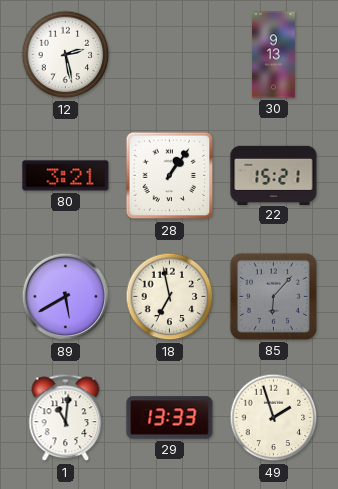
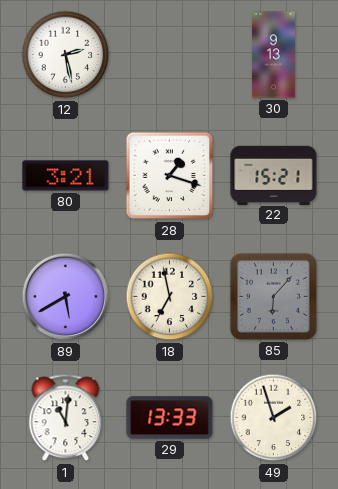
28: 1:06 -> 1:18
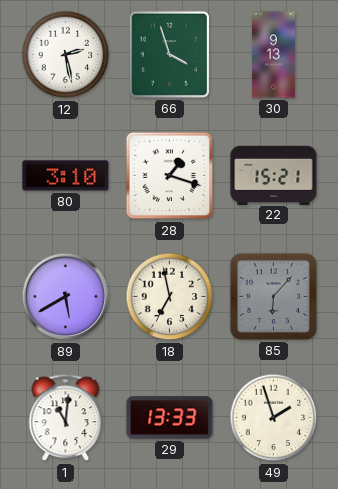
66: none -> 3:57
80: 3:21 -> 3:10
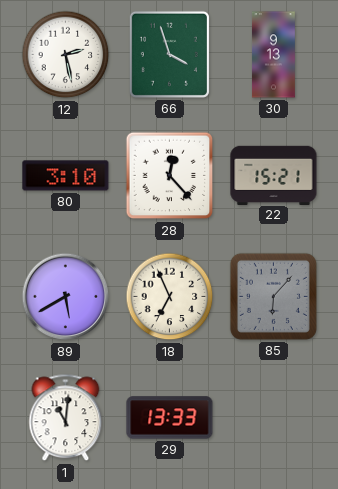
28: 1:18 -> 12:23
18: 6:58 -> 6:56
49: 1:57 -> none
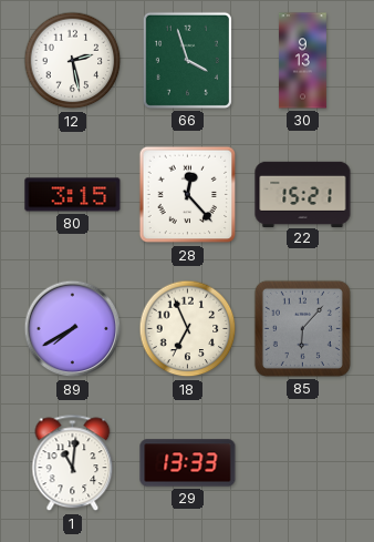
80: 3:10 -> 3:15
89: 5:40 -> 7:40
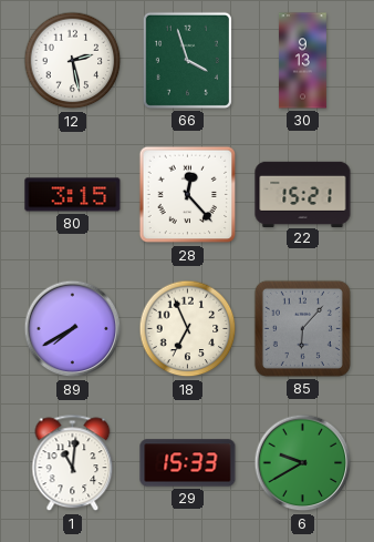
29: 13:33 -> 15:33
6: none -> 9:40
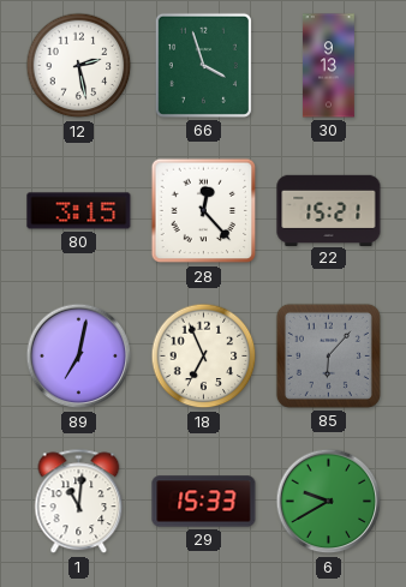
89: 7:40 -> 7:02
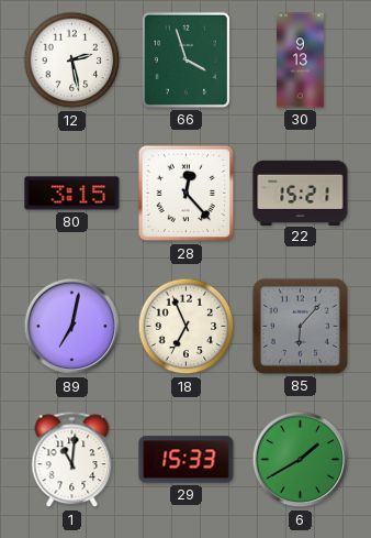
6: 9:40 -> 1:40
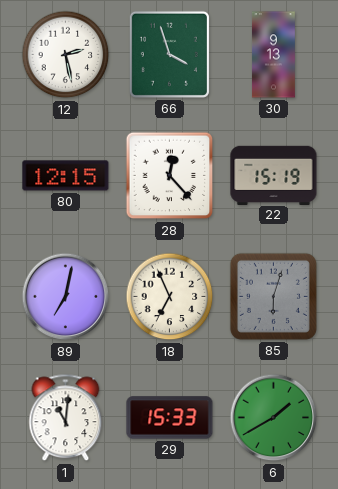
80: 3:15 -> 12:15
22: 15:21 -> 15:19
85: 6:07 -> 6:03
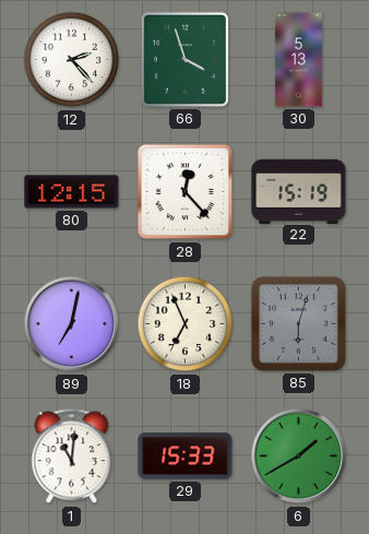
12: 2:28 -> 2:23
30: 9:13 -> 5:13
